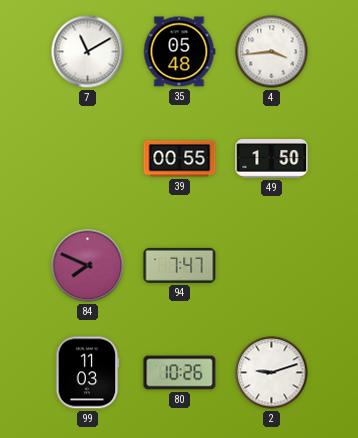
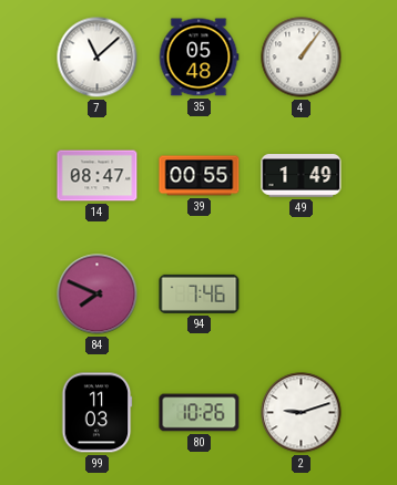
7: 11:10 -> 11:08
4: 3:44 -> 1:06
14: none -> 08:47
49: 1:50 -> 1:49
94: 7:47 -> 7:46
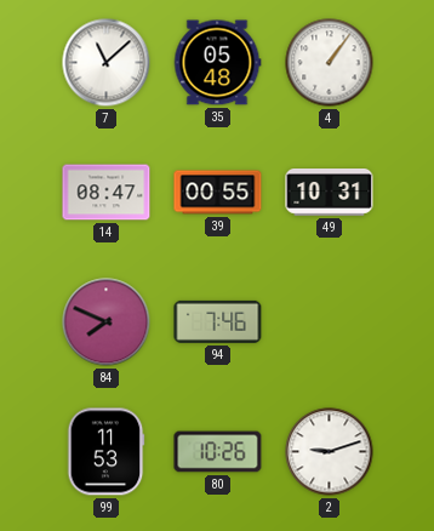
49: 1:49 -> 10:31
99: 11:03 -> 11:53
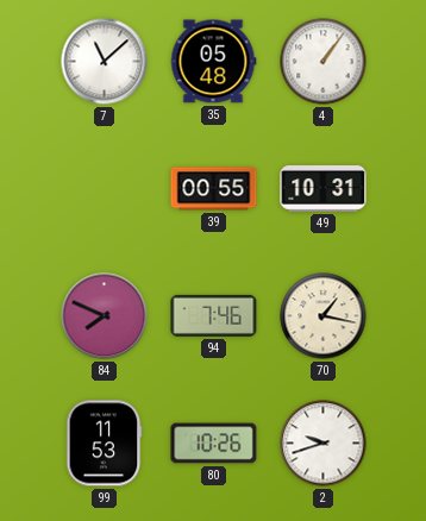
14: 08:47 -> none
70: none -> 1:17
2: 9:12 -> 9:42
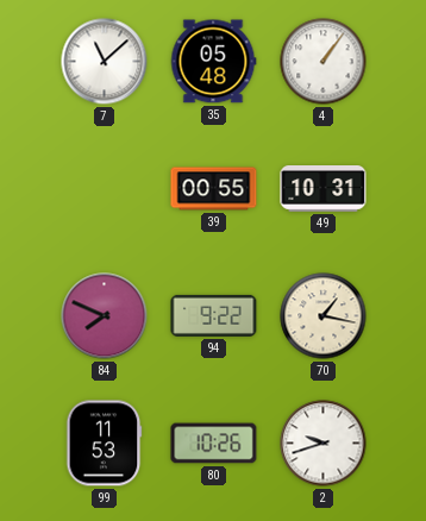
94: 7:46 -> 9:22
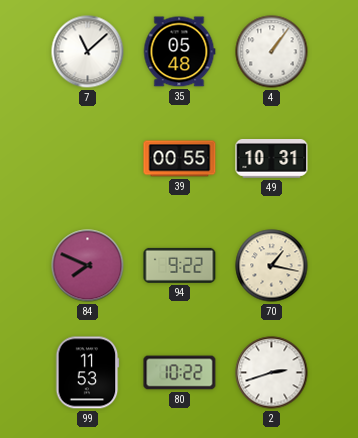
80: 10:26 -> 10:22
2: 9:42 -> 2:42
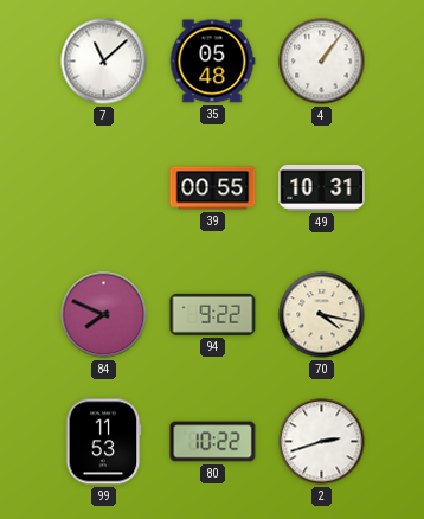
70: 1:17 -> 4:17
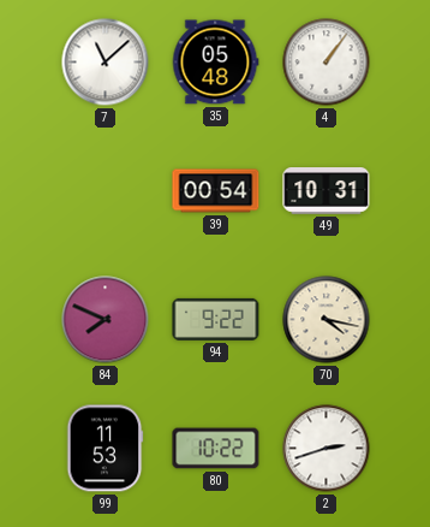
39: 00:55 -> 00:54
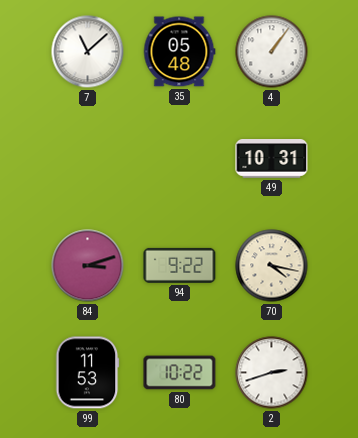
39: 00:54 -> none
84: 7:49 -> 3:12
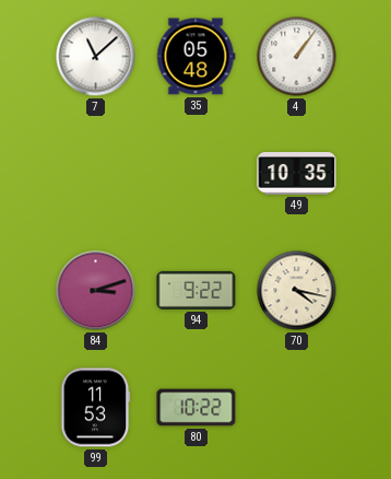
49: 10:31 -> 10:35
2: 2:42 -> none
